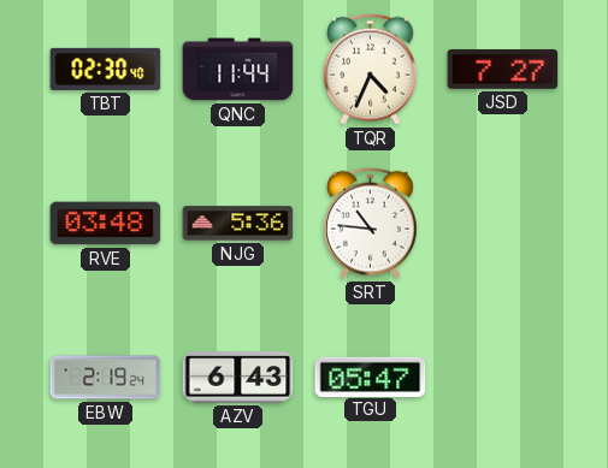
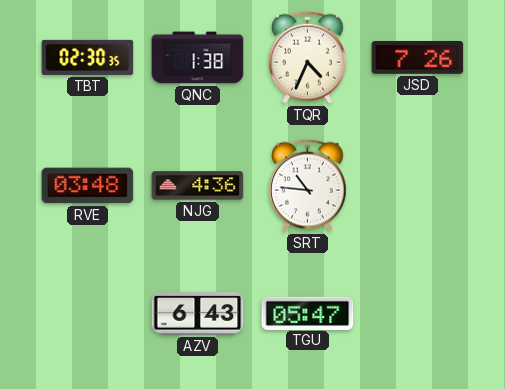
TBT: 02:30:40 -> 02:30:35
QNC: 11:44 -> 1:38
JSD: 7:27 -> 7:26
NJG: 5:36 -> 4:36
EBW: 2:19 -> none
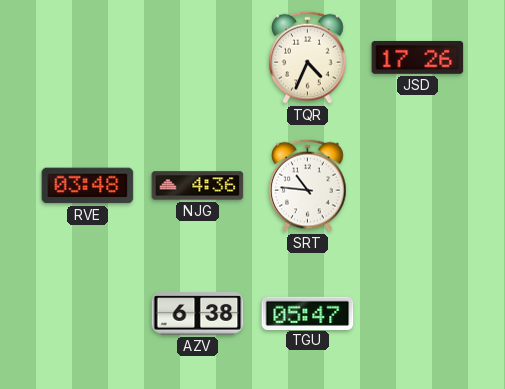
TBT: 02:30 -> none
QNC: 1:38 -> none
JSD: 7:26 -> 17:26
AZV: 6:43 -> 6:38
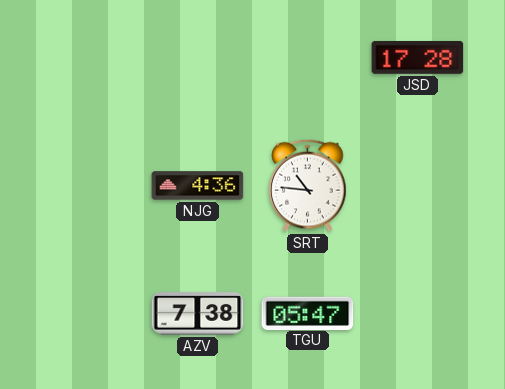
TQR: 4:34 -> none
JSD: 17:26 -> 17:28
RVE: 03:48 -> none
AZV: 6:38 -> 7:38
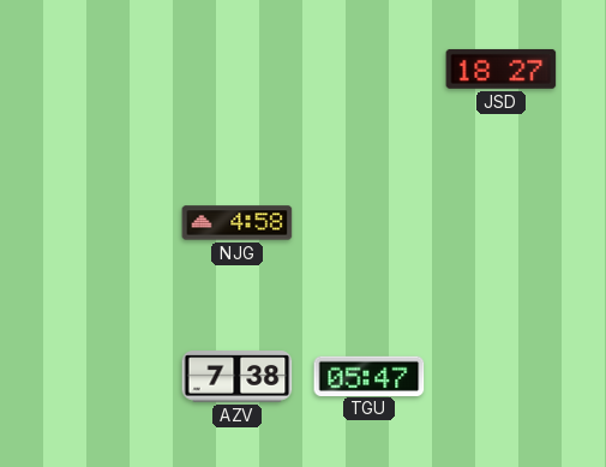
JSD: 17:28 -> 18:27
NJG: 4:36 -> 4:58
SRT: 10:46 -> none
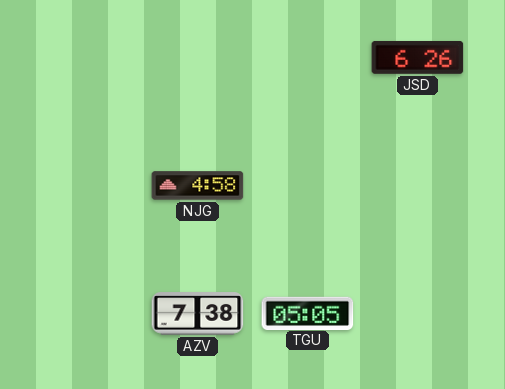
JSD: 18:27 -> 6:26
TGU: 05:47 -> 05:05
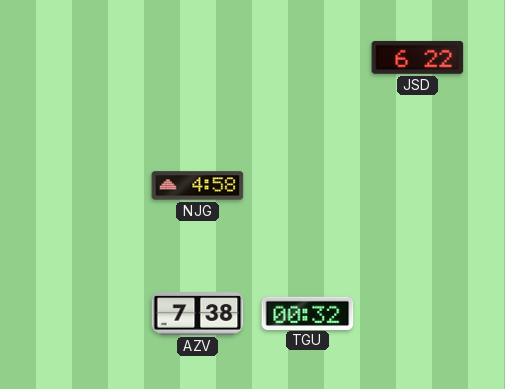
JSD: 6:26 -> 6:22
TGU: 05:05 -> 00:32
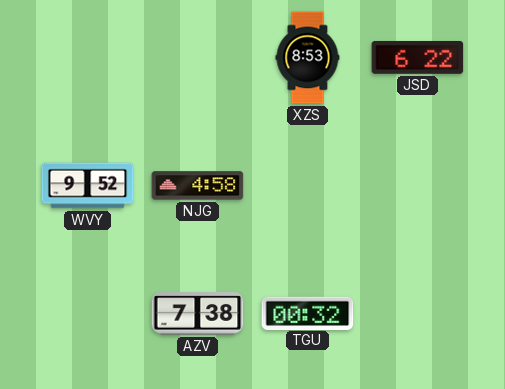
XZS: none -> 8:53
WVY: none -> 9:52
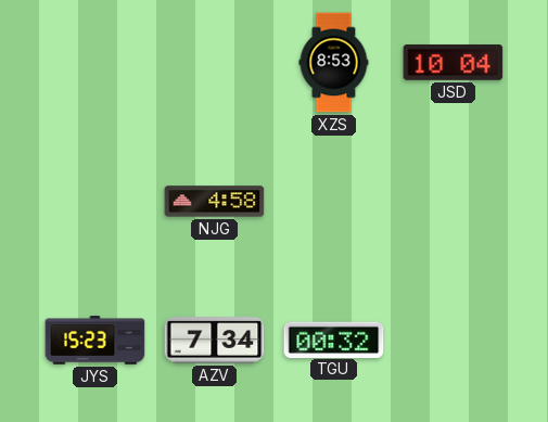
JSD: 6:22 -> 10:04
WVY: 9:52 -> none
JYS: none -> 15:23
AZV: 7:38 -> 7:34
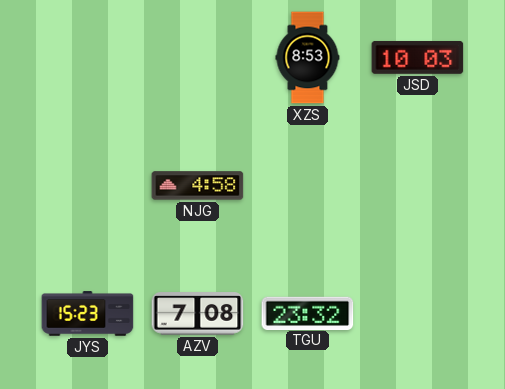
JSD: 10:04 -> 10:03
AZV: 7:34 -> 7:08
TGU: 00:32 -> 23:32
